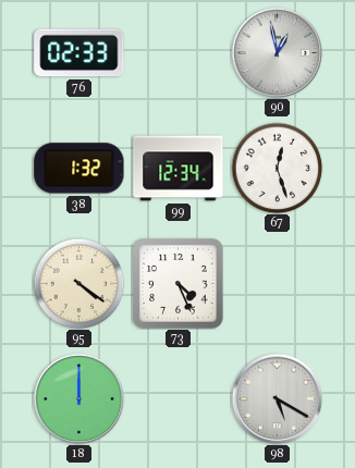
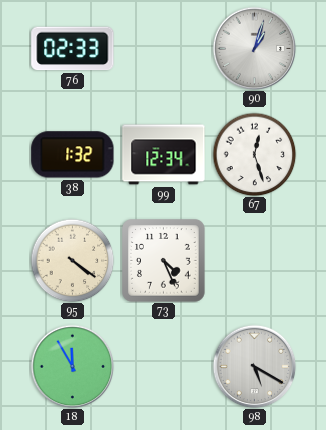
90: 12:58 -> 1:03
18: 12:00 -> 11:55
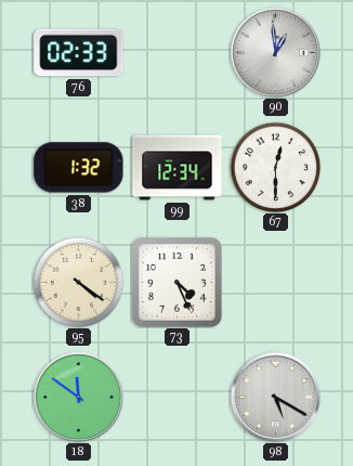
90: 1:03 -> 12:59
67: 12:27 -> 12:30
18: 11:55 -> 11:51
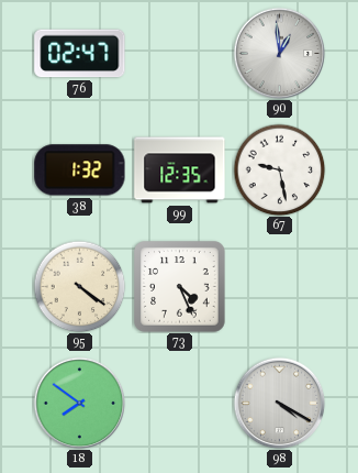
76: 02:33 -> 02:47
99: 12:34 -> 12:35
67: 12:30 -> 9:28
18: 11:51 -> 7:51
98: 5:20 -> 4:20
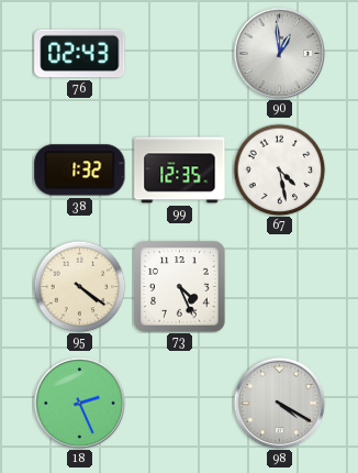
76: 02:47 -> 02:43
67: 9:28 -> 4:28
18: 7:51 -> 2:26
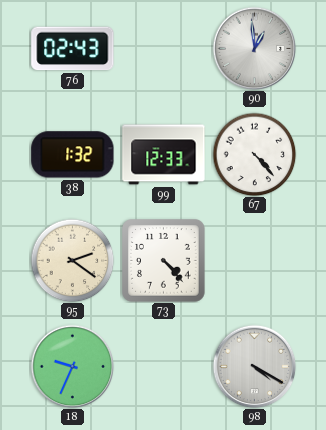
99: 12:35 -> 12:33
67: 4:28 -> 4:23
95: 4:21 -> 2:21
73: 4:26 -> 4:23
18: 2:26 -> 9:34
